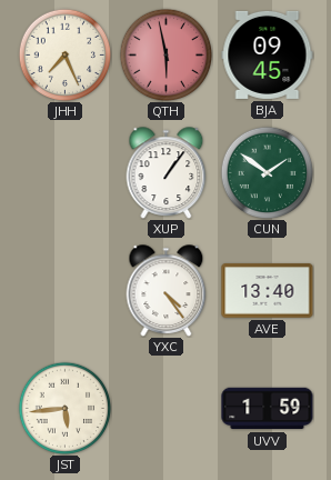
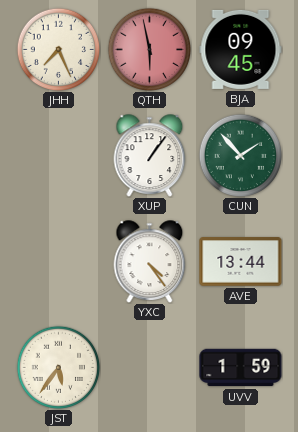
CUN: 1:51 -> 1:53
AVE: 13:40 -> 13:44
JST: 5:44 -> 5:36
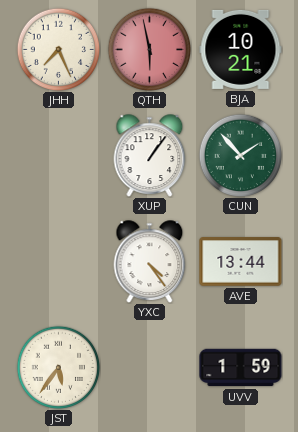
BJA: 09:45 -> 10:21
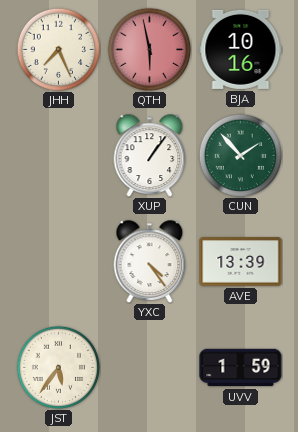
BJA: 10:21 -> 10:16
AVE: 13:44 -> 13:39
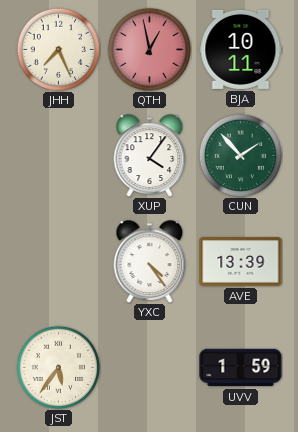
QTH: 5:58 -> 12:58
BJA: 10:16 -> 10:11
XUP: 1:06 -> 4:06
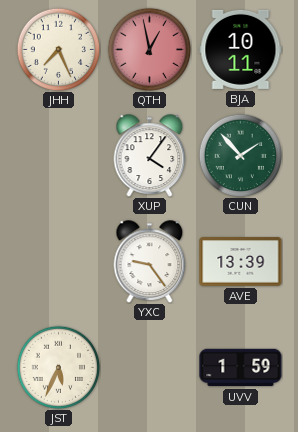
YXC: 4:24 -> 9:24
JST: 5:36 -> 5:34
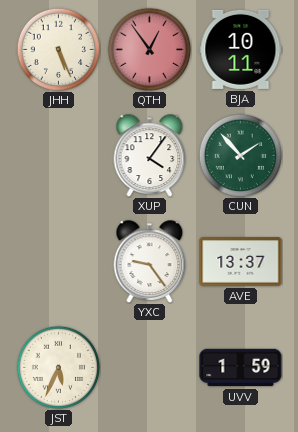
JHH: 7:26 -> 5:26
QTH: 12:58 -> 12:54
AVE: 13:39 -> 13:37
